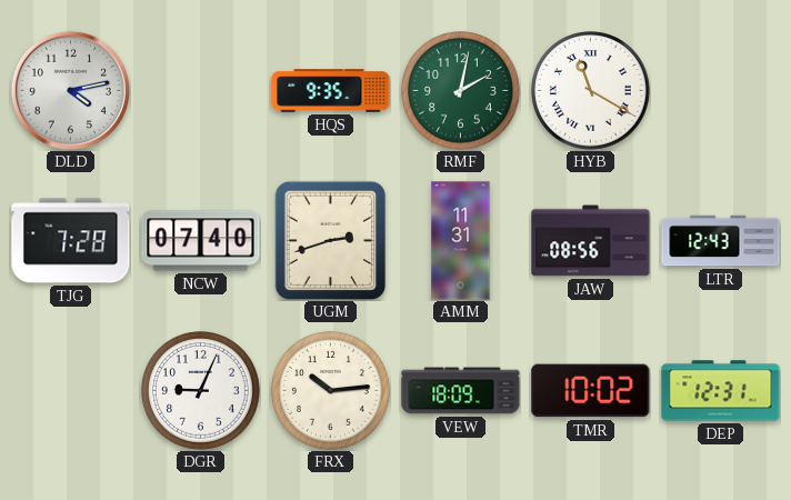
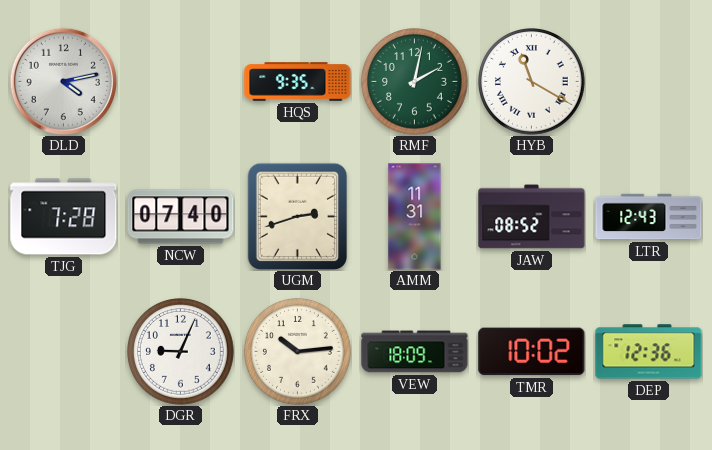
JAW: 08:56 -> 08:52
DEP: 12:31 -> 12:36
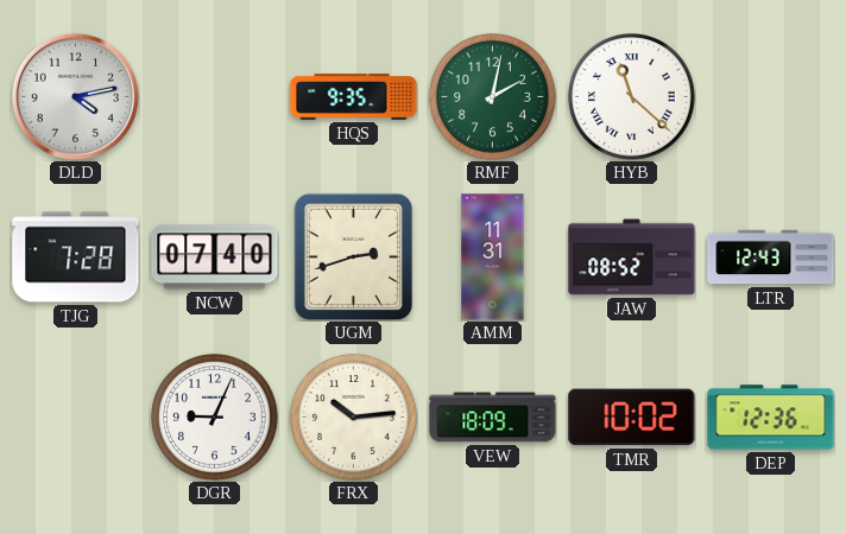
HYB: 11:20 -> 11:22
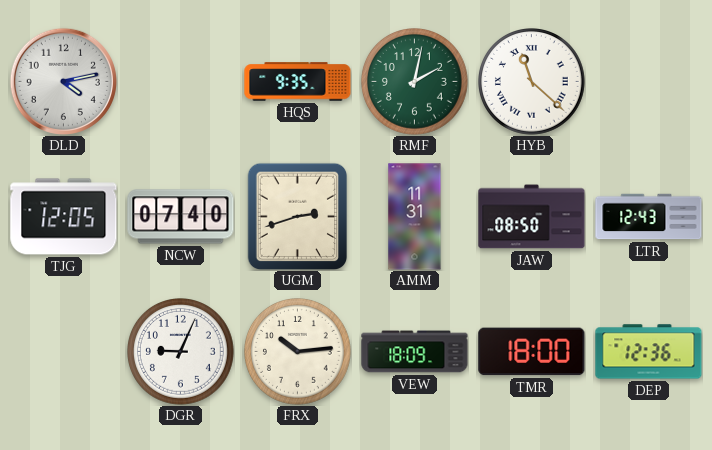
TJG: 7:28 -> 12:05
JAW: 08:52 -> 08:50
TMR: 10:02 -> 18:00
